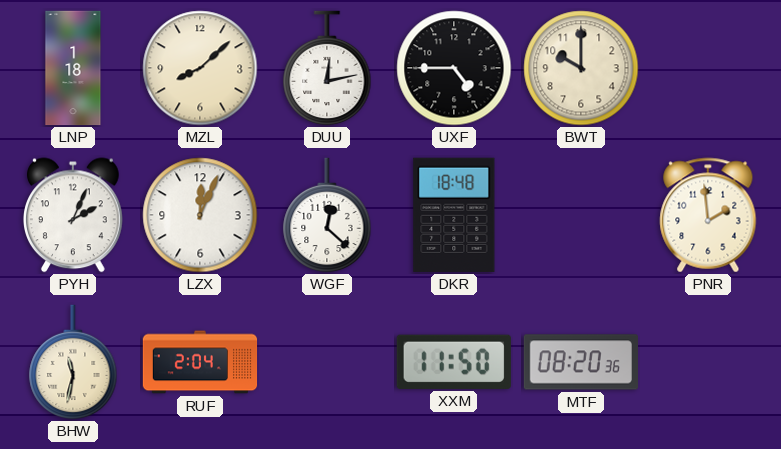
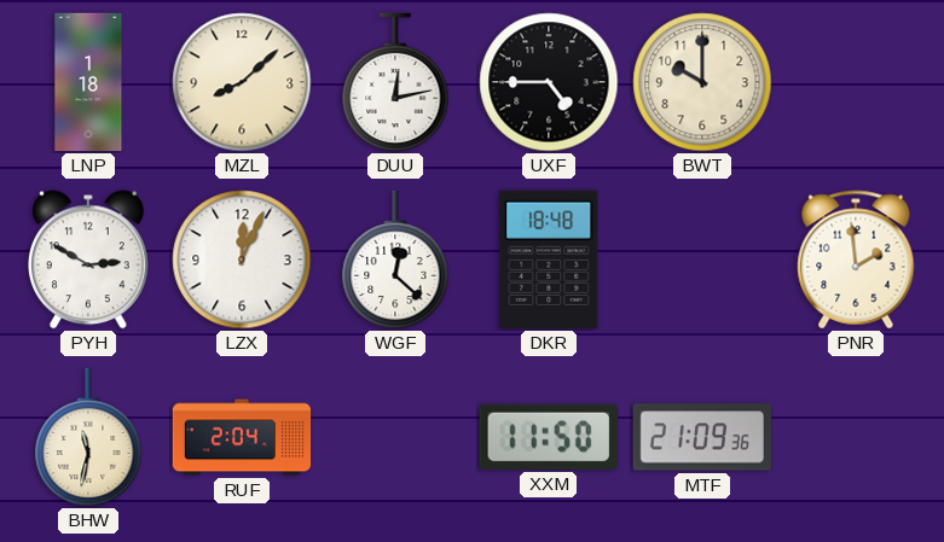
PYH: 2:04 -> 2:50
MTF: 08:20 -> 21:09
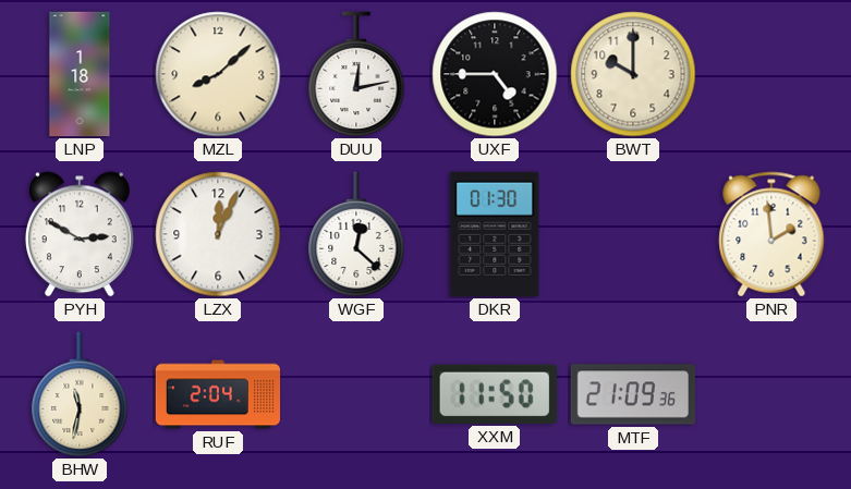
DKR: 18:48 -> 01:30
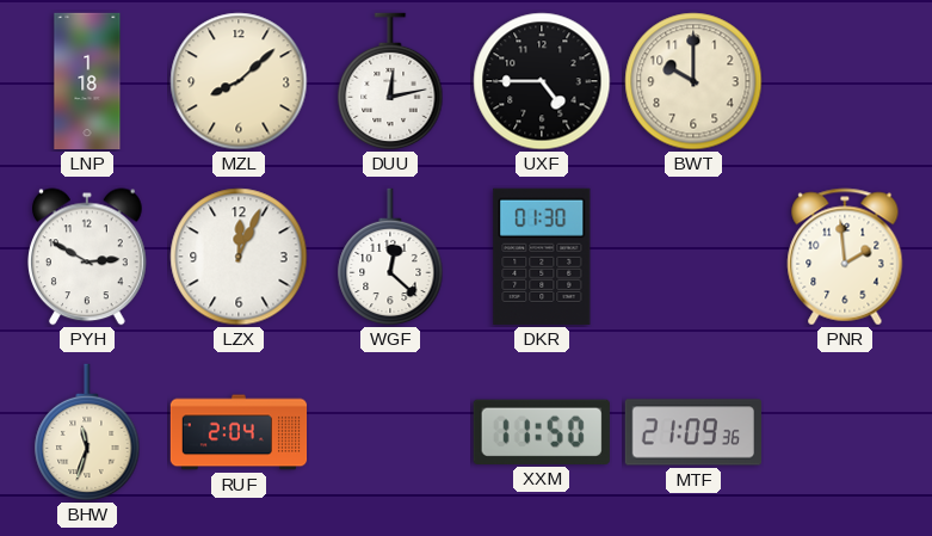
BHW: 11:32 -> 11:33
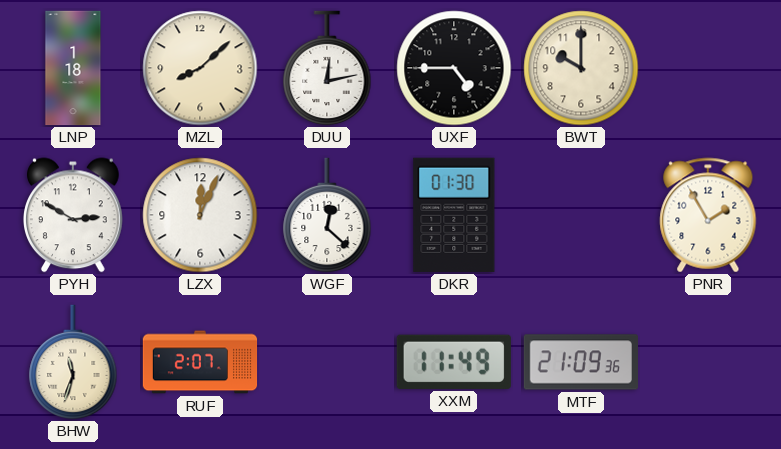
PNR: 1:59 -> 1:55
RUF: 2:04 -> 2:07
XXM: 11:50 -> 11:49
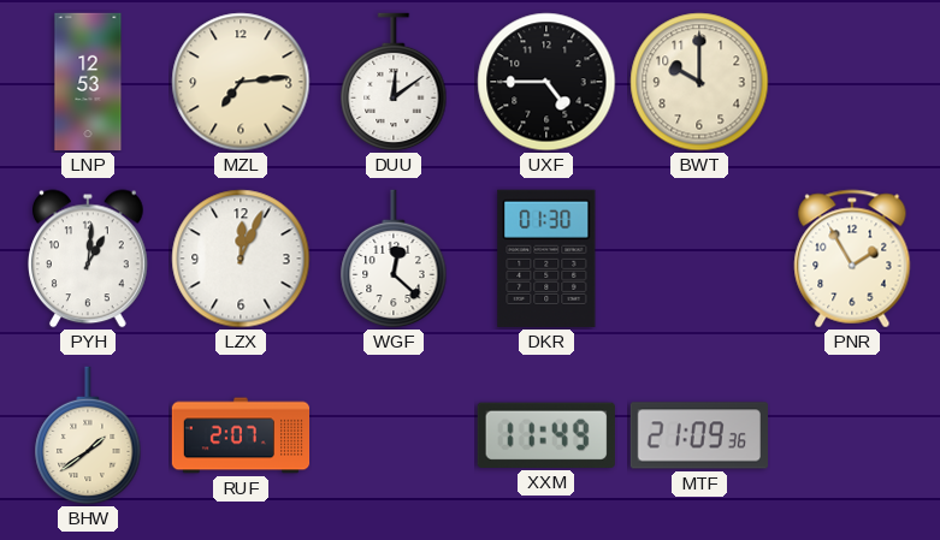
LNP: 1:18 -> 12:53
MZL: 8:08 -> 7:14
DUU: 12:13 -> 12:09
PYH: 2:50 -> 1:01
BHW: 11:33 -> 1:39
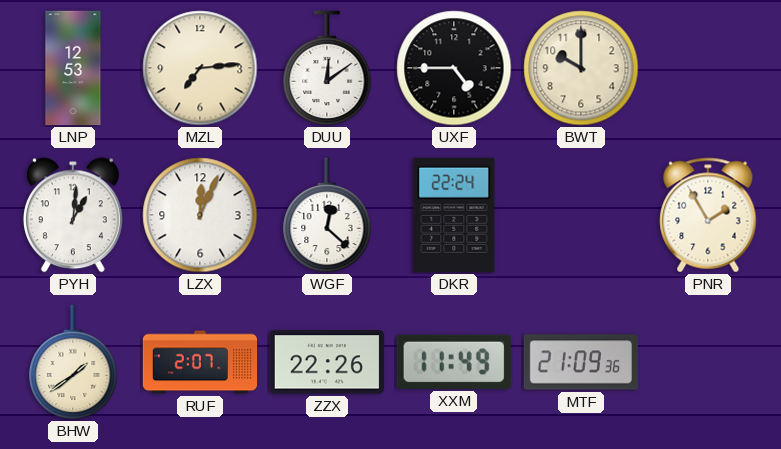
DKR: 01:30 -> 22:24
ZZX: none -> 22:26
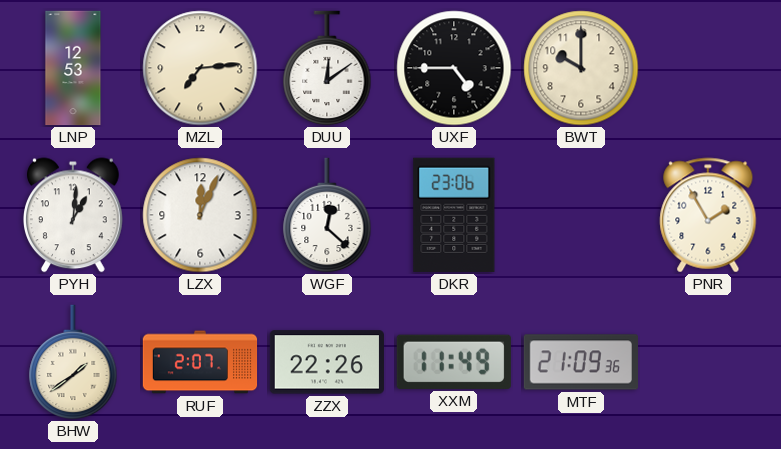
DKR: 22:24 -> 23:06
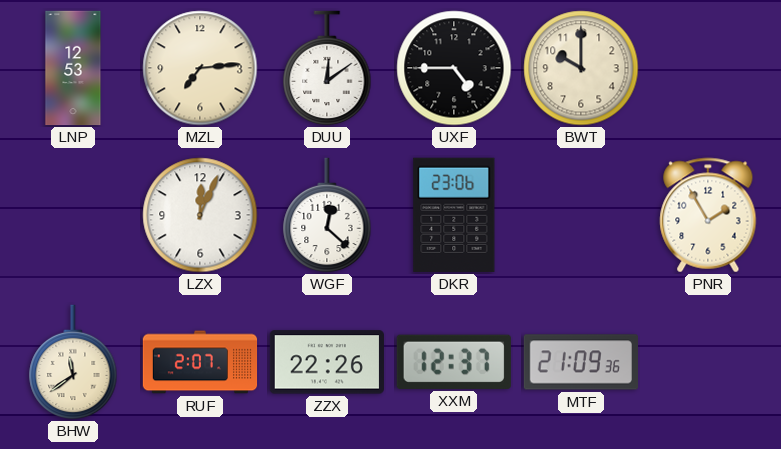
PYH: 1:01 -> none
BHW: 1:39 -> 11:39
XXM: 11:49 -> 12:37
